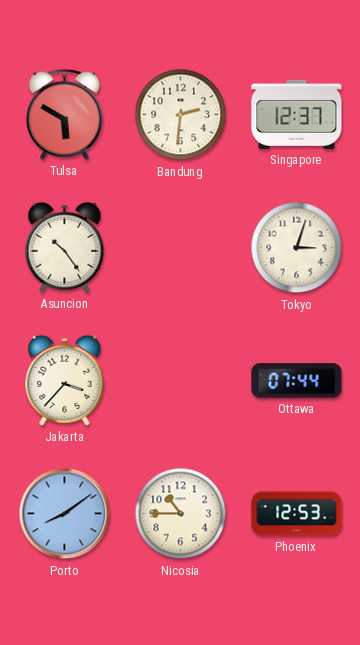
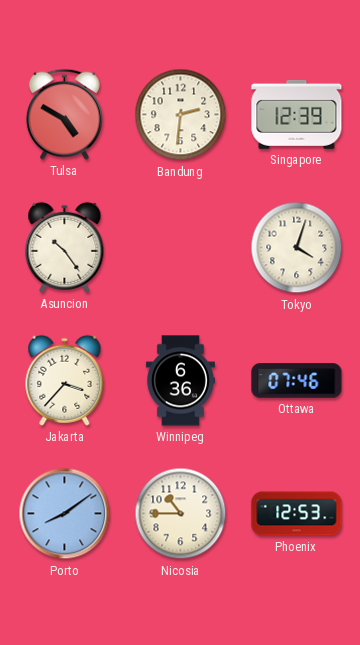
Tulsa: 5:50 -> 4:50
Singapore: 12:37 -> 12:39
Tokyo: 3:03 -> 4:03
Winnipeg: none -> 6:36
Ottawa: 07:44 -> 07:46
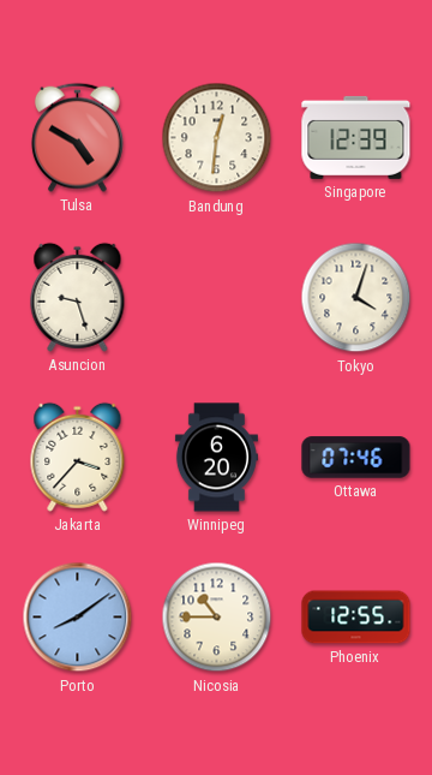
Bandung: 2:31 -> 12:31
Asuncion: 10:24 -> 9:27
Winnipeg: 6:36 -> 6:20
Phoenix: 12:53 -> 12:55
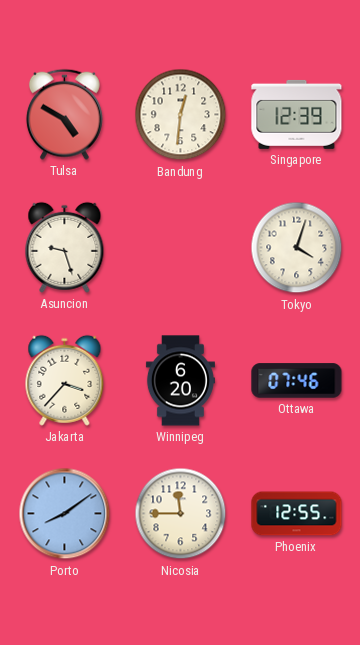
Nicosia: 10:45 -> 11:45
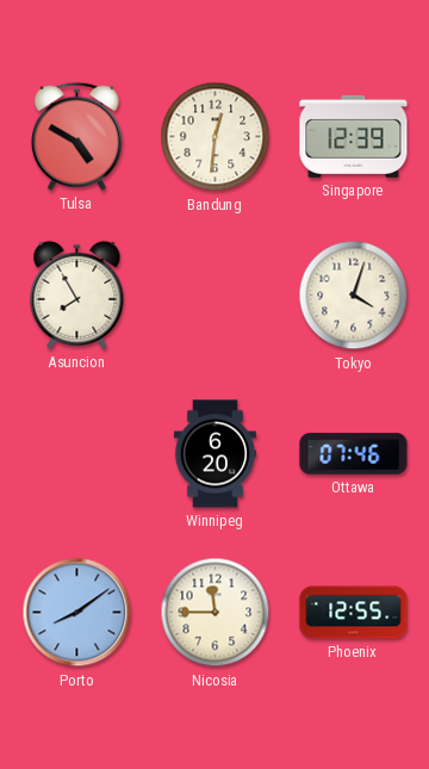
Asuncion: 9:27 -> 7:55
Jakarta: 3:37 -> none
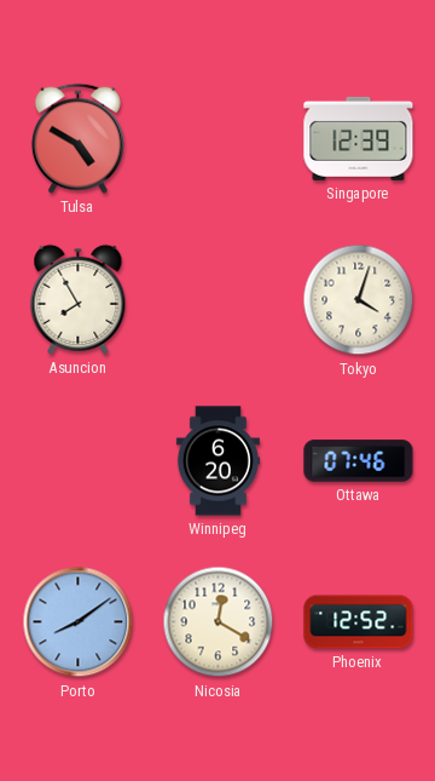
Bandung: 12:31 -> none
Nicosia: 11:45 -> 12:20
Phoenix: 12:55 -> 12:52
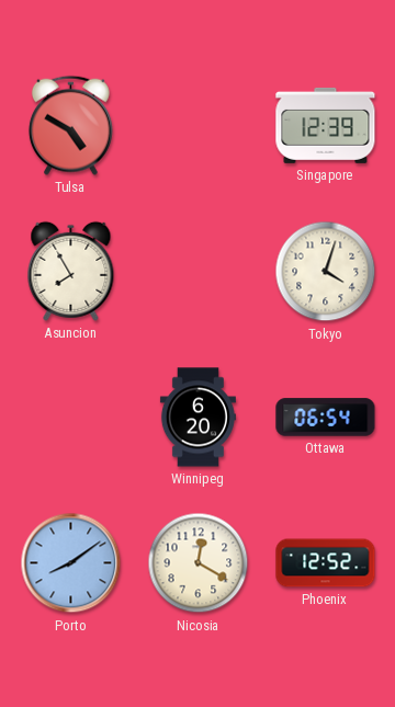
Ottawa: 07:46 -> 06:54
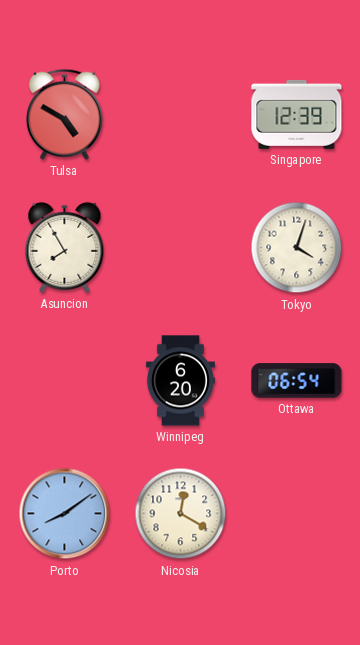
Phoenix: 12:52 -> none
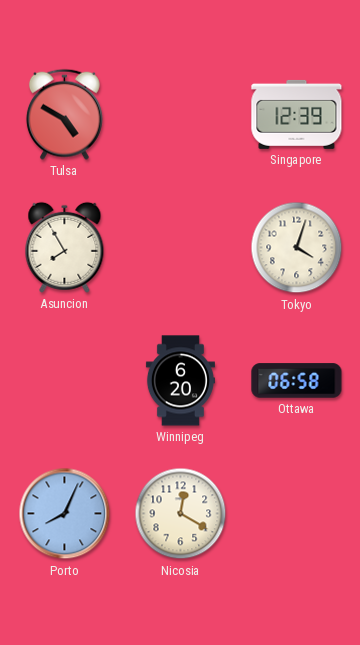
Ottawa: 06:54 -> 06:58
Porto: 8:09 -> 8:04
